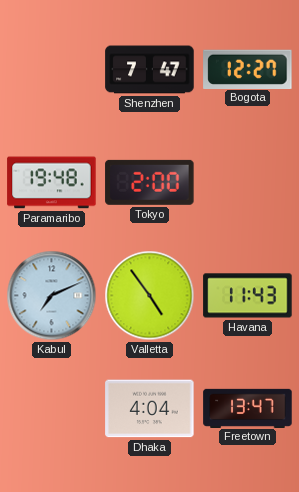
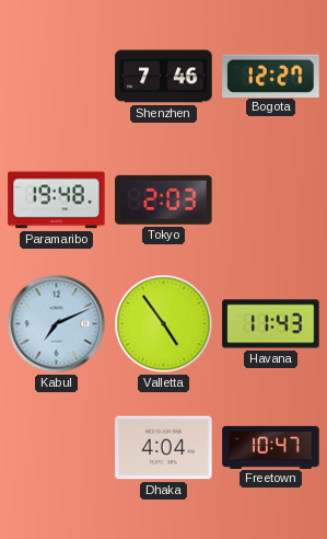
Shenzhen: 7:47 -> 7:46
Tokyo: 2:00 -> 2:03
Freetown: 13:47 -> 10:47
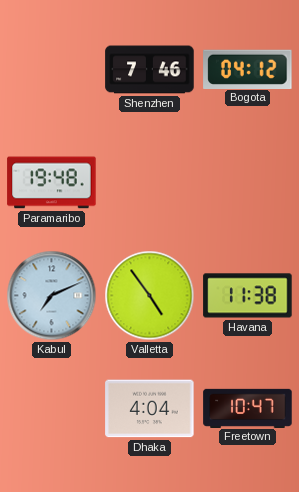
Bogota: 12:27 -> 04:12
Tokyo: 2:03 -> none
Havana: 11:43 -> 11:38
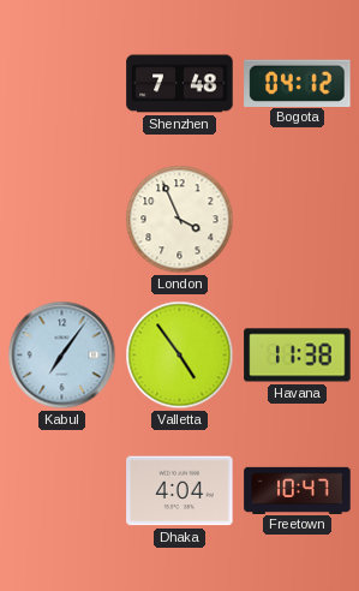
Shenzhen: 7:46 -> 7:48
Paramaribo: 19:48 -> none
London: none -> 3:56
Kabul: 7:11 -> 7:06
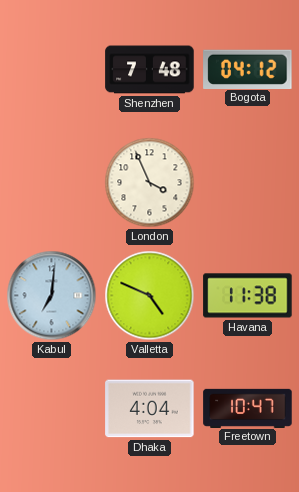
Kabul: 7:06 -> 7:01
Valletta: 4:54 -> 4:49
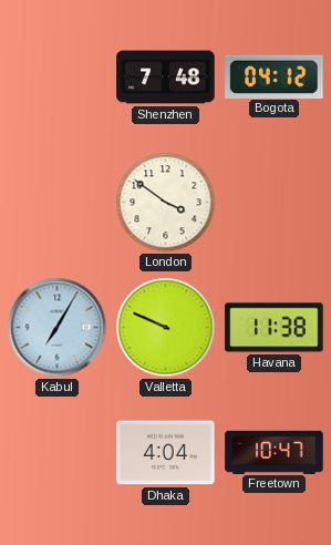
London: 3:56 -> 3:51
Kabul: 7:01 -> 7:05
Valletta: 4:49 -> 9:49
